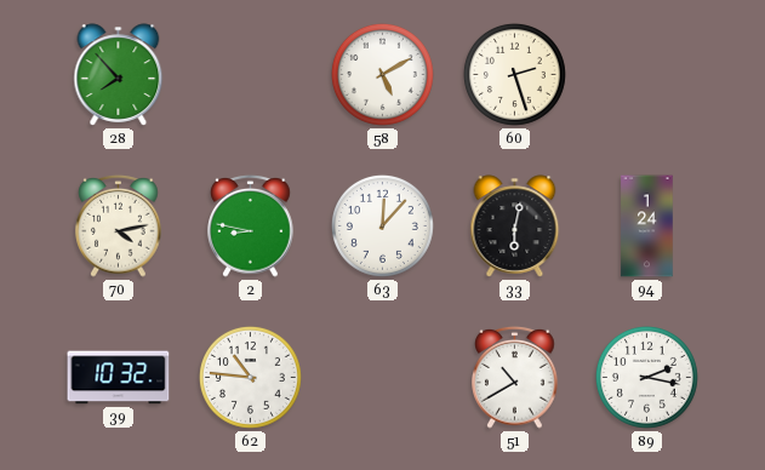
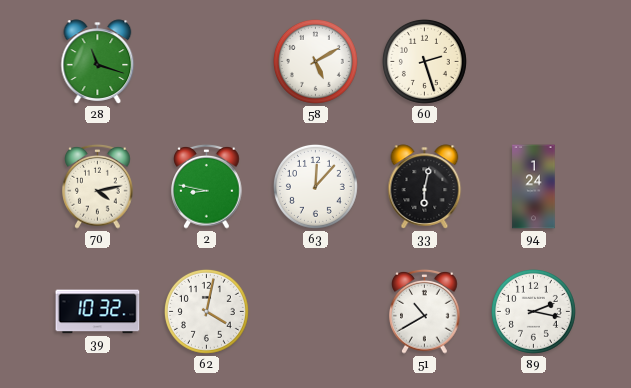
28: 7:53 -> 11:18
62: 10:46 -> 4:02
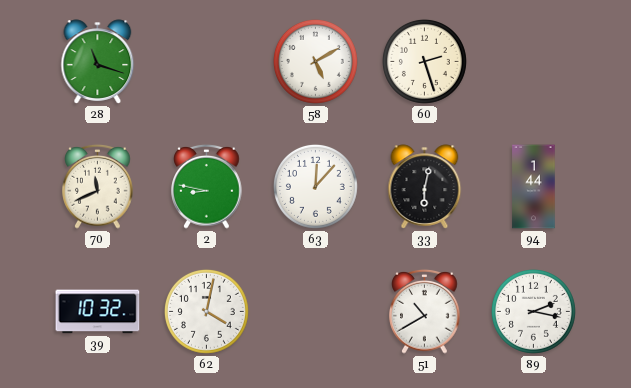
70: 4:13 -> 11:41
94: 1:24 -> 1:44
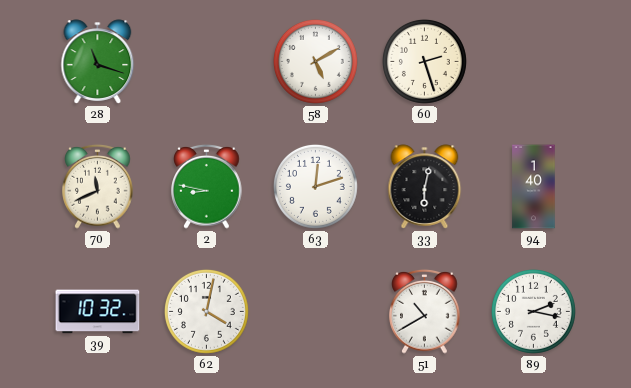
63: 12:07 -> 12:12
94: 1:44 -> 1:40
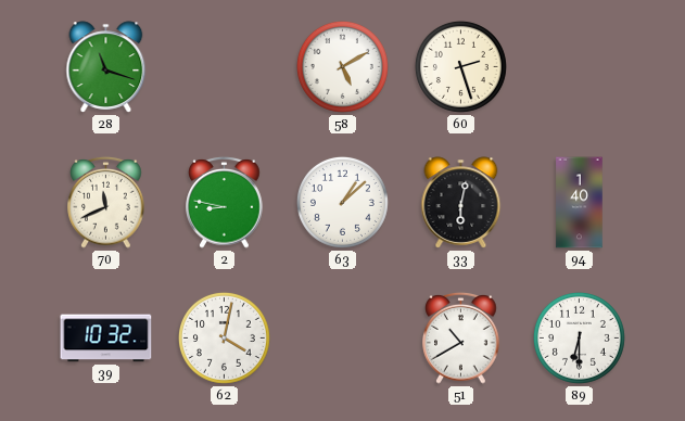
63: 12:12 -> 1:08
89: 2:17 -> 6:30
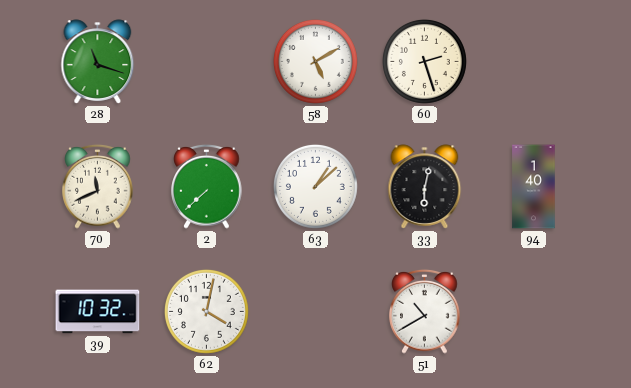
2: 8:47 -> 7:38
89: 6:30 -> none
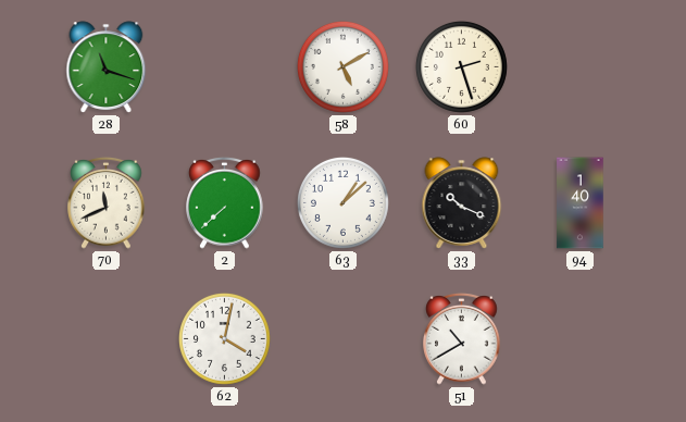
33: 6:02 -> 10:19
39: 10:32 -> none
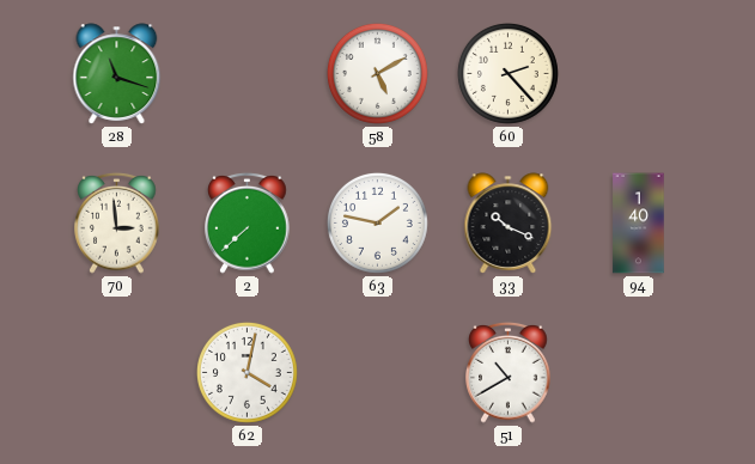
60: 2:27 -> 2:23
70: 11:41 -> 2:59
63: 1:08 -> 1:47
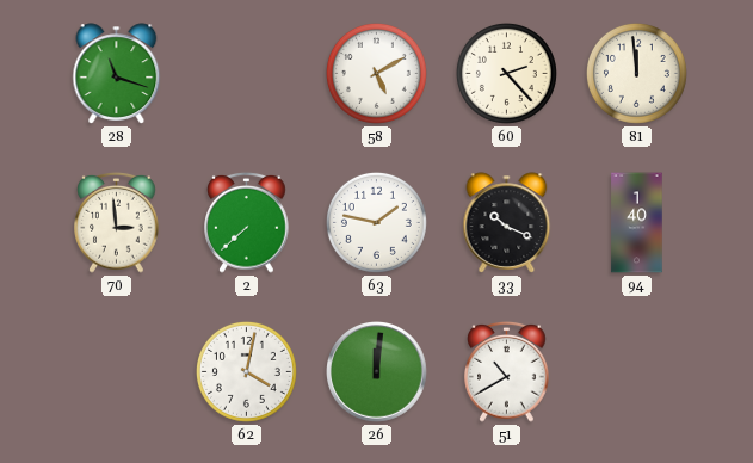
81: none -> 11:59
26: none -> 12:01
